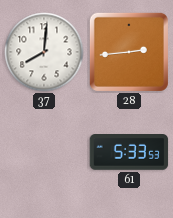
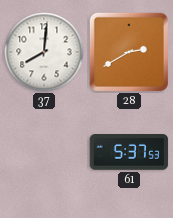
28: 2:44 -> 2:40
61: 5:33 -> 5:37
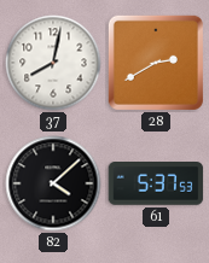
37: 8:01 -> 8:02
82: none -> 4:08
